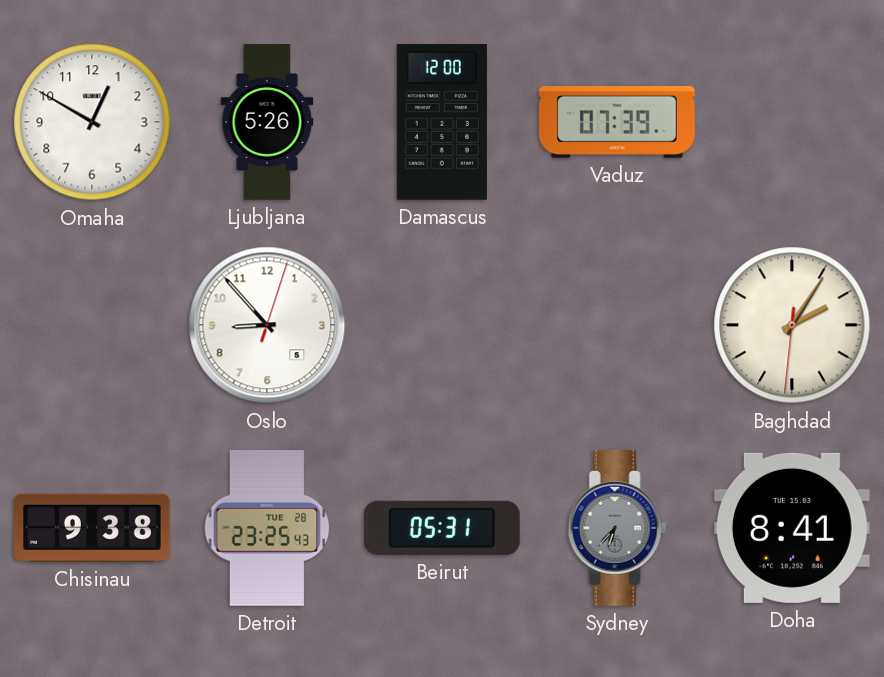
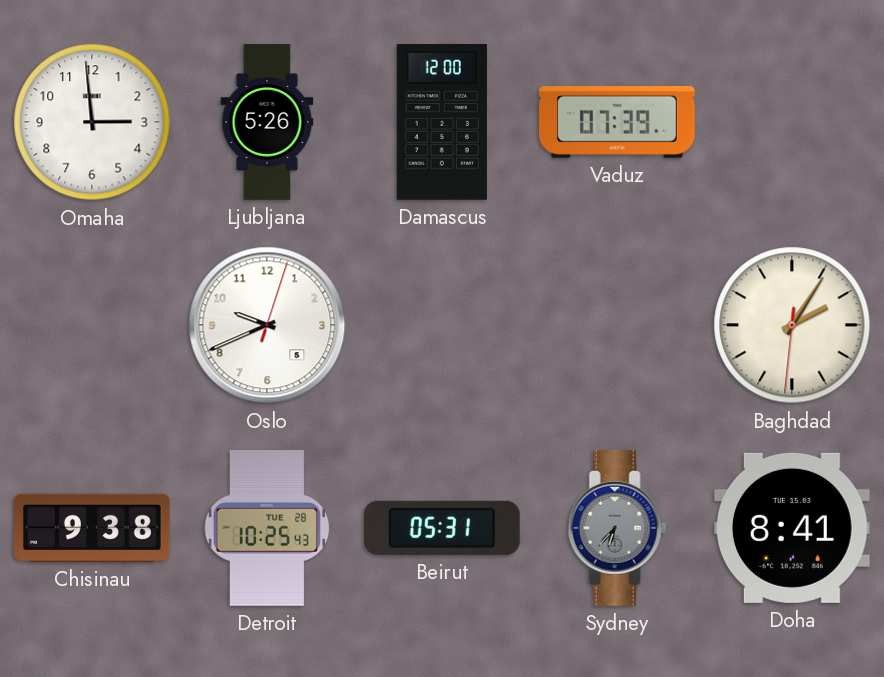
Omaha: 12:50 -> 2:59
Oslo: 8:53 -> 9:41
Detroit: 23:25 -> 10:25
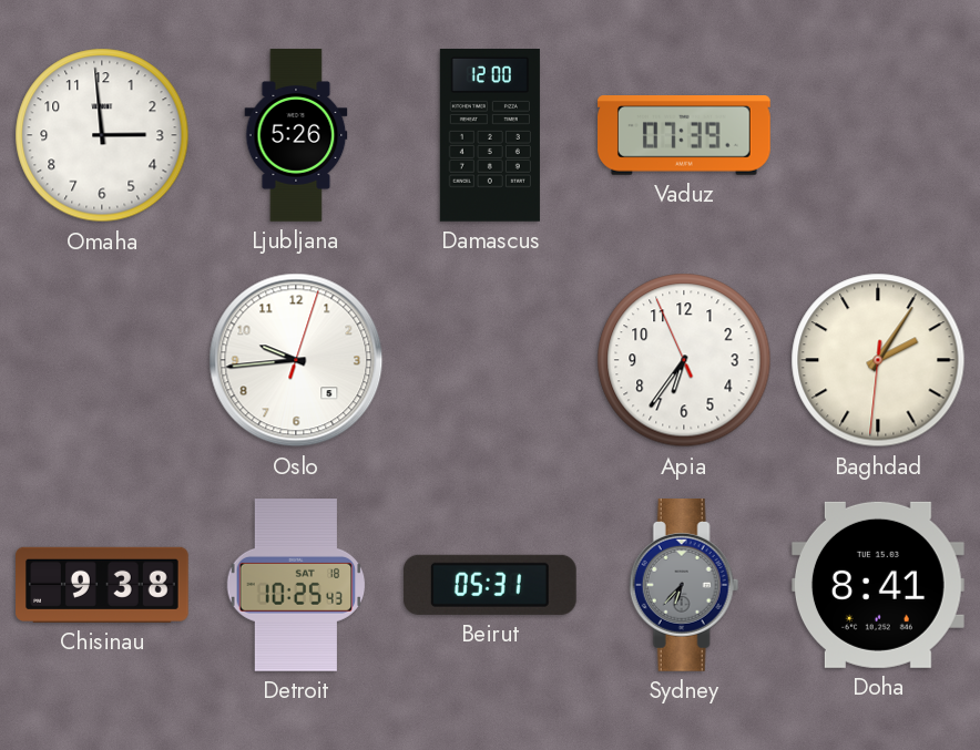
Oslo: 9:41 -> 9:44
Apia: none -> 6:35
Detroit date: TUE 28 -> SAT 18
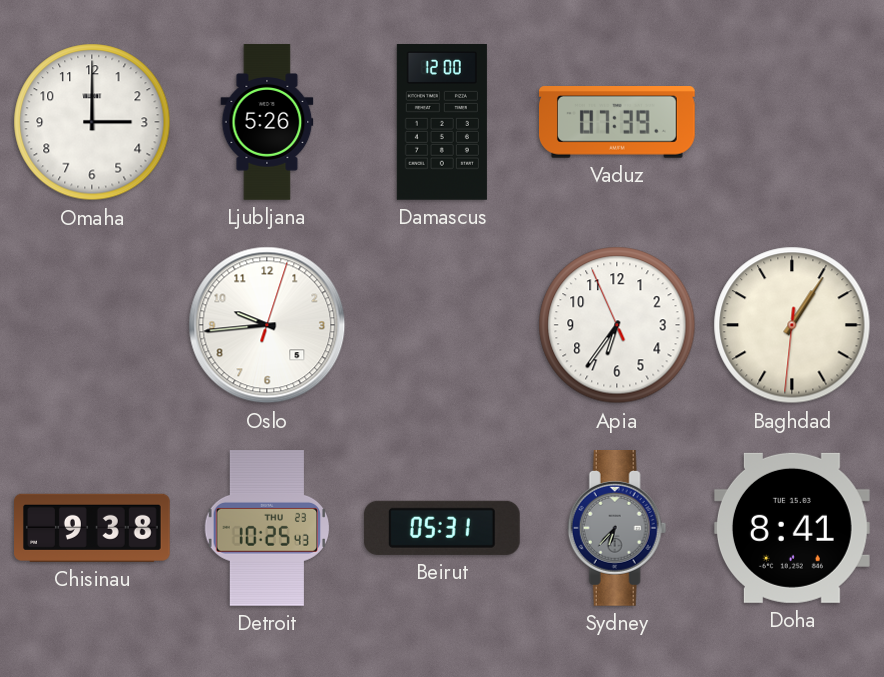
Omaha: 2:59 -> 3:00
Baghdad: 2:05 -> 1:05
Detroit date: SAT 18 -> THU 23
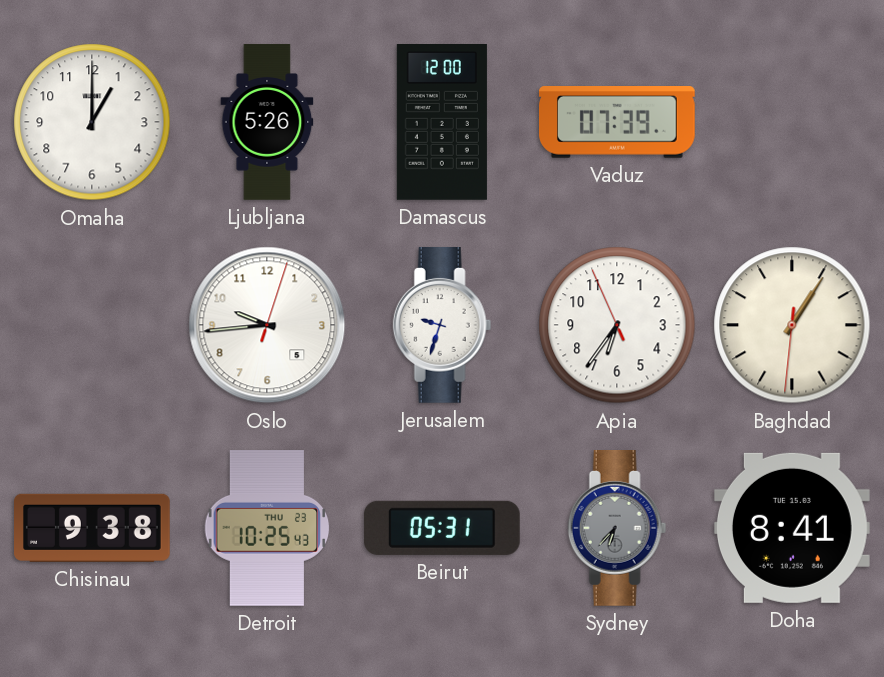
Omaha: 3:00 -> 1:00
Jerusalem: none -> 9:33
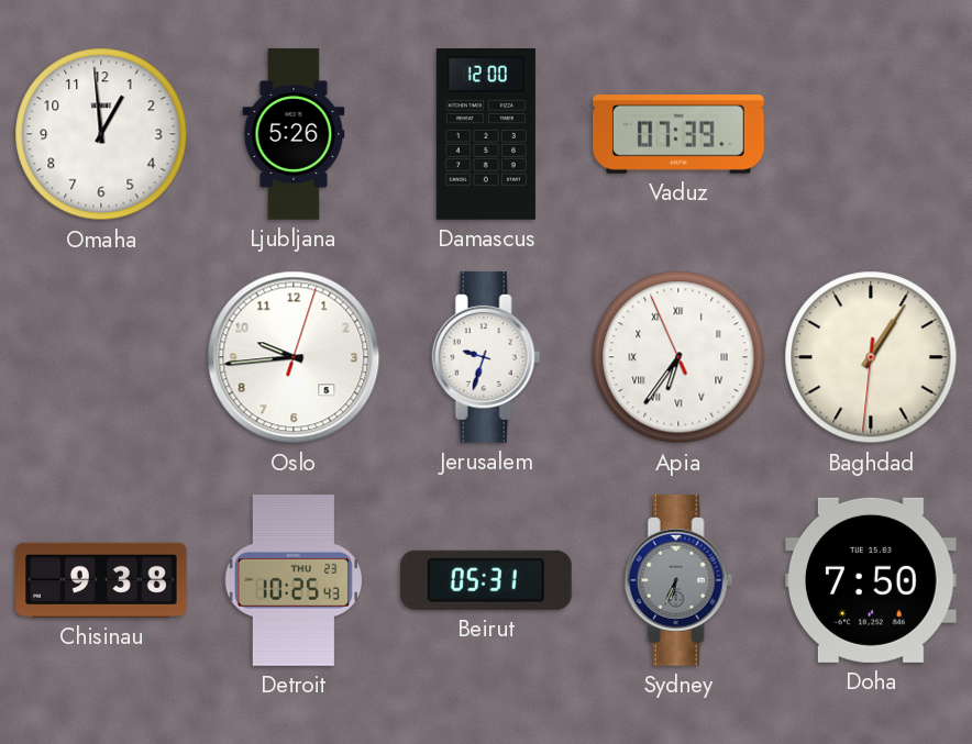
Omaha: 1:00 -> 12:59
Apia numerals: Arabic -> Roman
Sydney: 6:37 -> 6:34
Doha: 8:41 -> 7:50
